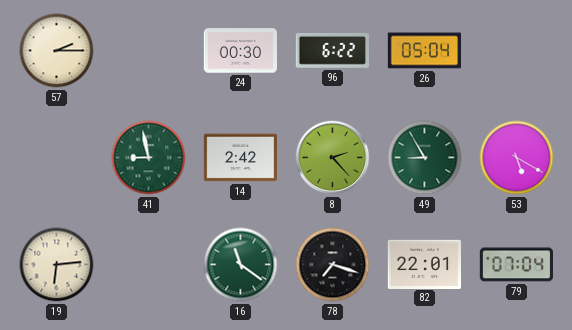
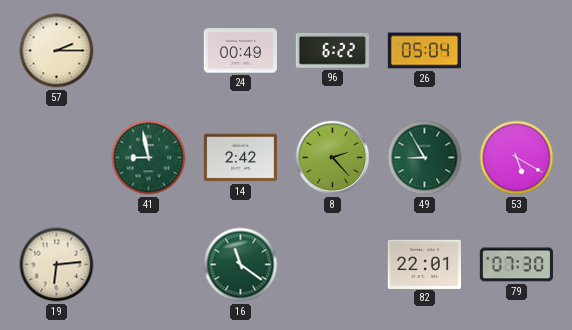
24: 00:30 -> 00:49
78: 7:18 -> none
79: 07:04 -> 07:30
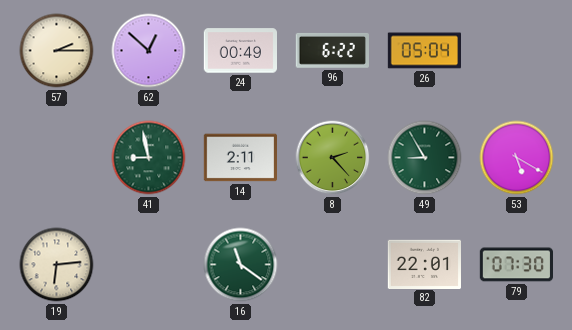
62: none -> 12:52
14: 2:42 -> 2:11
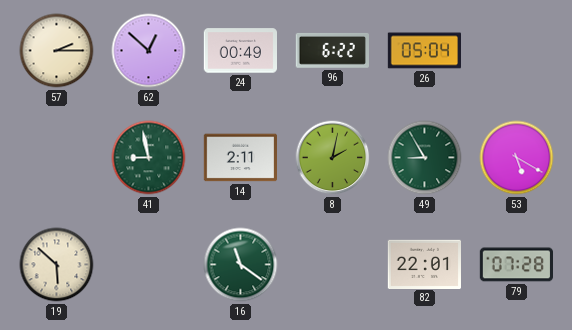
8: 2:23 -> 2:02
19: 6:14 -> 5:52
79: 07:30 -> 07:28
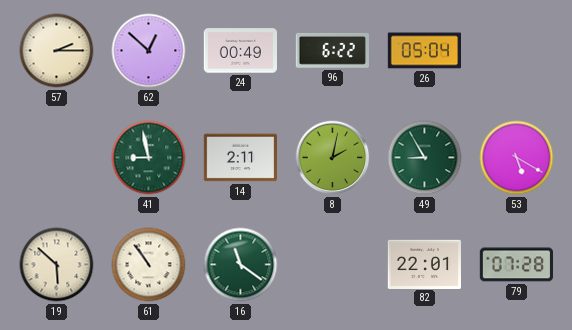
61: none -> 10:54
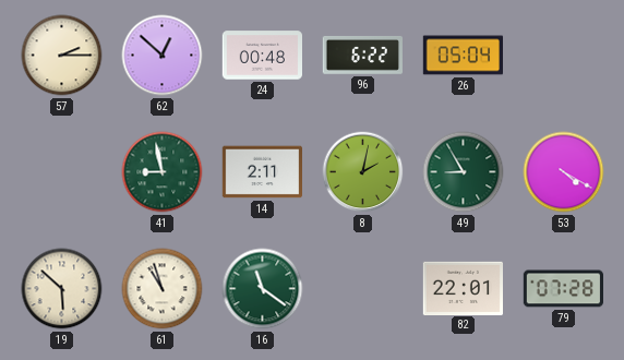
24: 00:49 -> 00:48
53: 5:20 -> 4:20
61: 10:54 -> 10:57
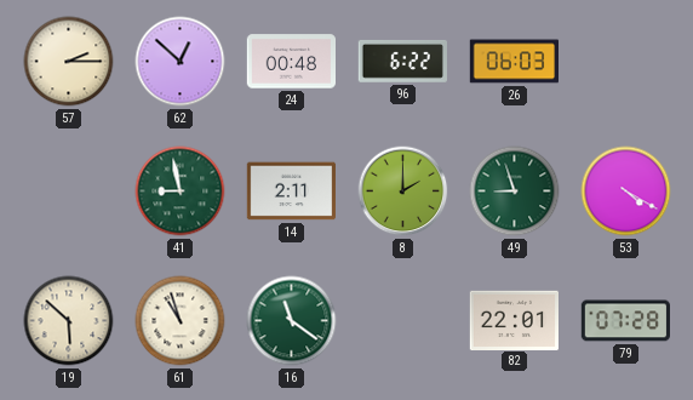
26: 05:04 -> 06:03
8: 2:02 -> 2:00
49: 8:55 -> 8:57
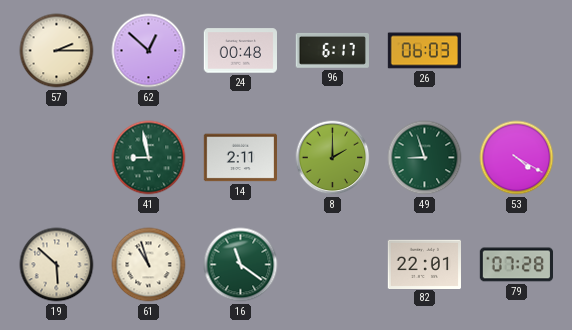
96: 6:22 -> 6:17
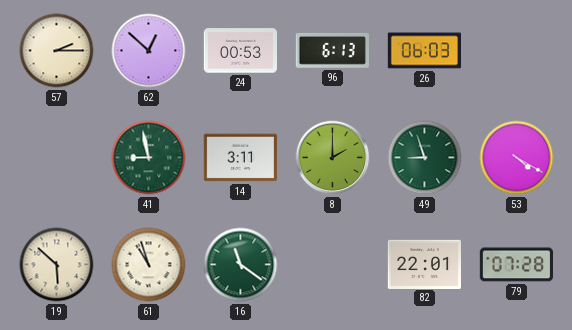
24: 00:48 -> 00:53
96: 6:17 -> 6:13
14: 2:11 -> 3:11
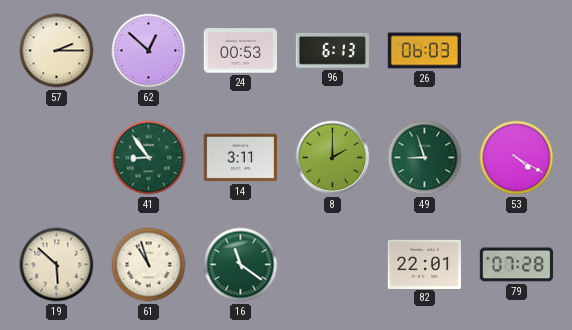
41: 8:58 -> 8:54
